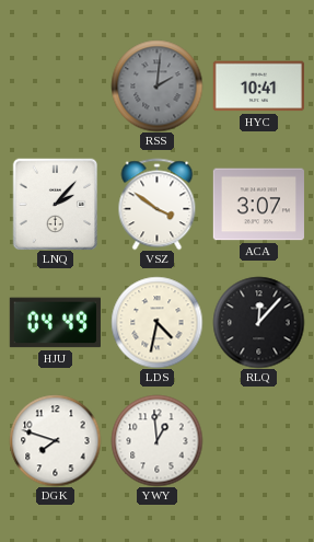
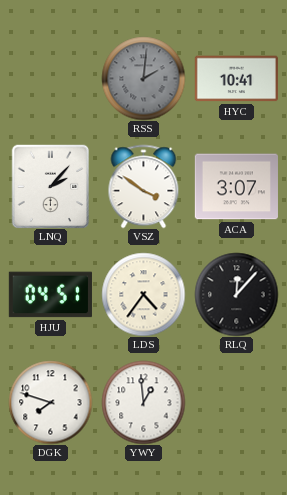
HJU: 04:49 -> 04:51
LDS: 4:32 -> 4:36
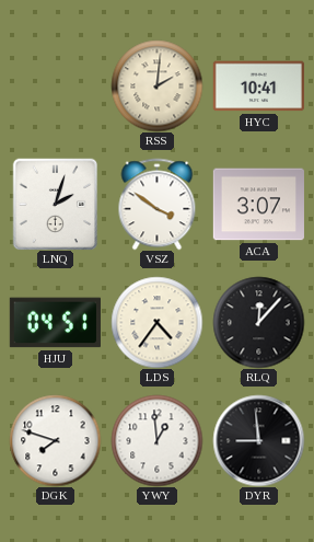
RSS dial: grey -> cream
LNQ: 2:07 -> 2:03
DYR: none -> 8:59
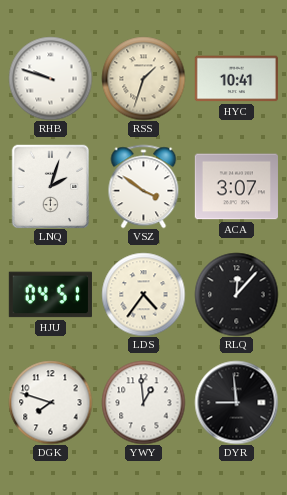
RHB: none -> 9:48
RSS: 2:01 -> 1:33
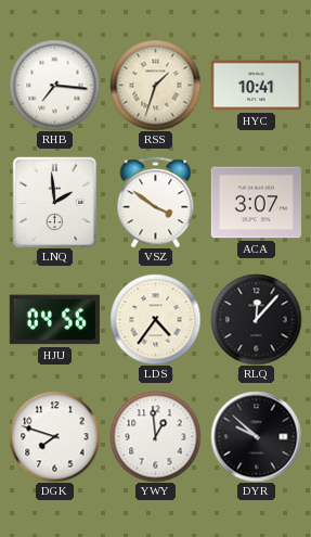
RHB: 9:48 -> 7:16
LNQ: 2:03 -> 1:59
HJU: 04:51 -> 04:56
DYR: 8:59 -> 9:52
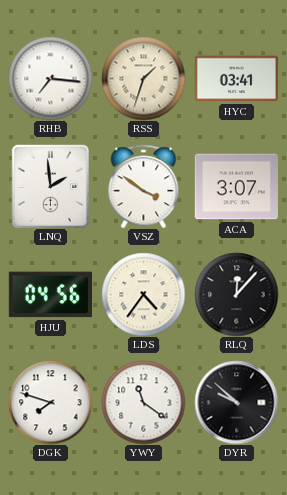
HYC: 10:41 -> 03:41
YWY: 12:59 -> 11:21
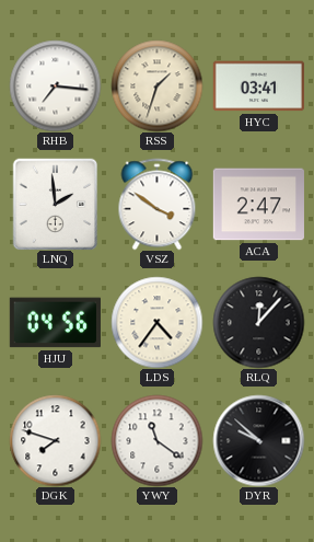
ACA: 3:07 -> 2:47
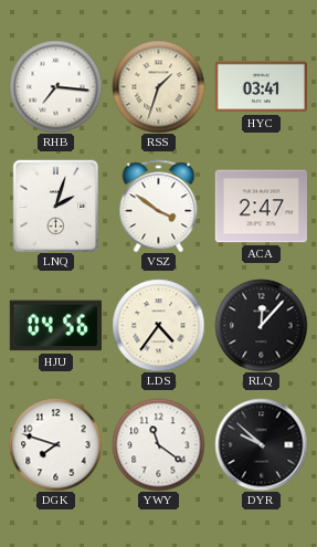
LNQ: 1:59 -> 2:03
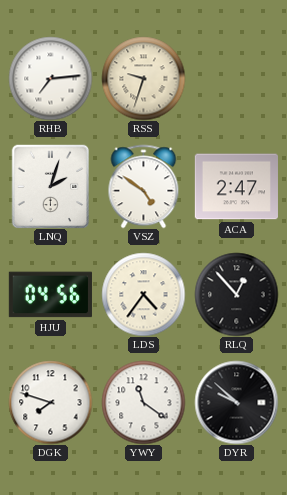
RHB: 7:16 -> 7:14
RSS: 1:33 -> 9:33
HYC: 03:41 -> none
VSZ: 3:51 -> 4:51
RLQ: 12:07 -> 12:53
